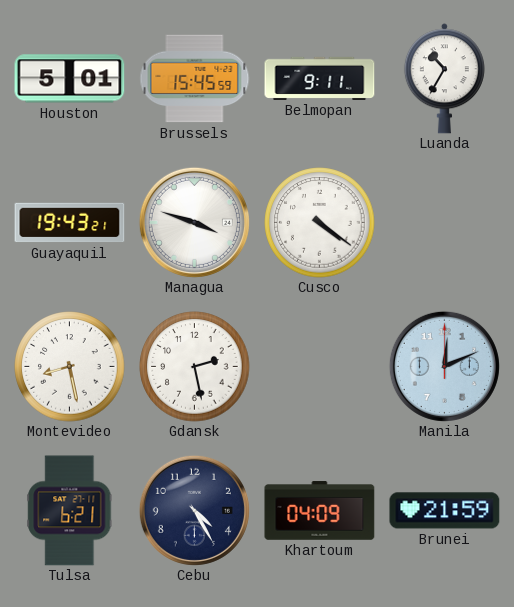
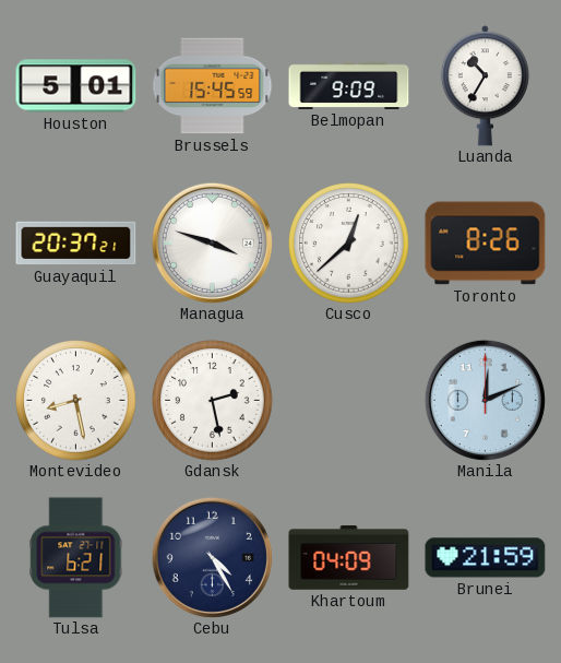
Belmopan: 9:11 -> 9:09
Guayaquil: 19:43 -> 20:37
Cusco: 4:21 -> 12:38
Toronto: none -> 8:26
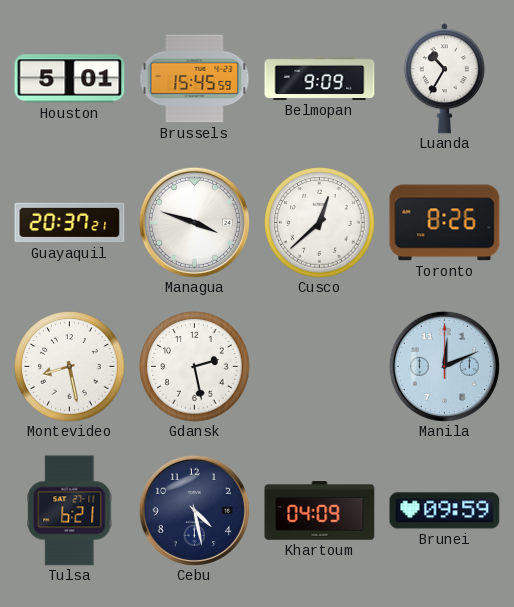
Cebu: 4:25 -> 4:28
Brunei: 21:59 -> 09:59
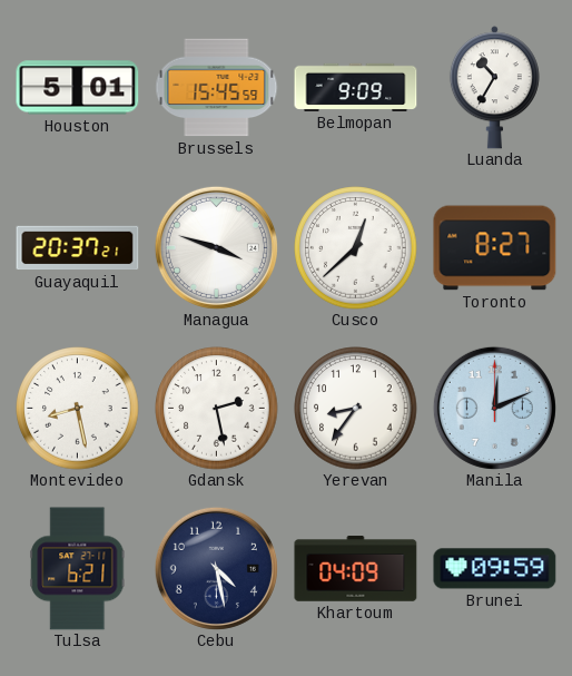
Toronto: 8:26 -> 8:27
Yerevan: none -> 8:36
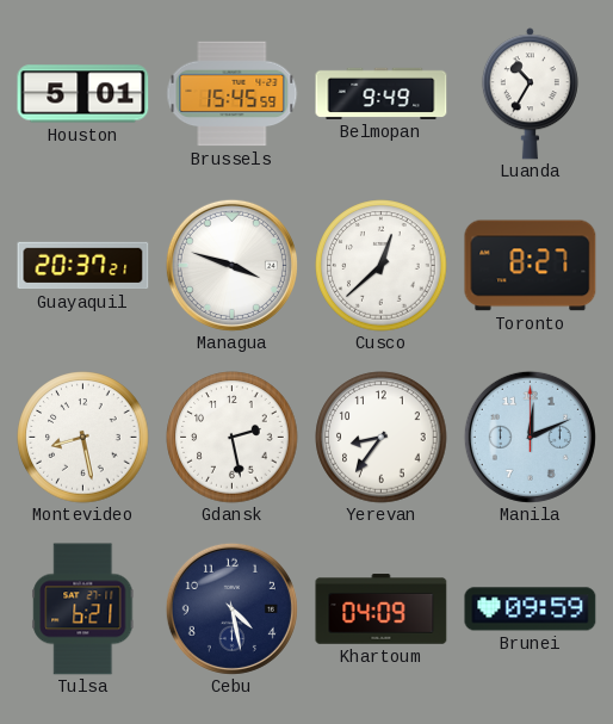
Belmopan: 9:09 -> 9:49
